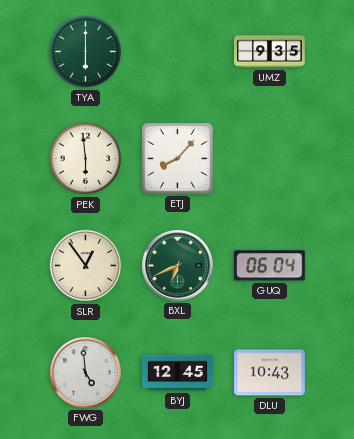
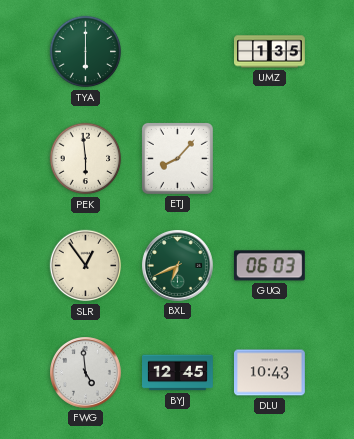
UMZ: 9:35 -> 1:35
GUQ: 06:04 -> 06:03
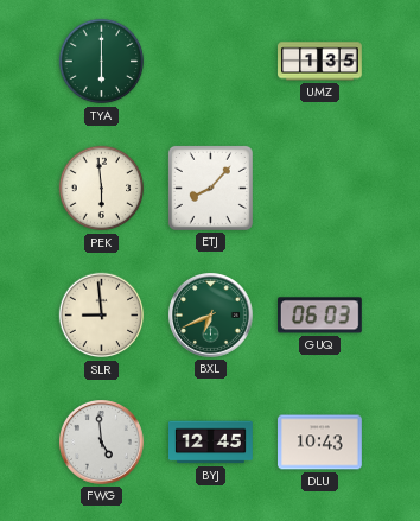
SLR: 12:54 -> 8:59
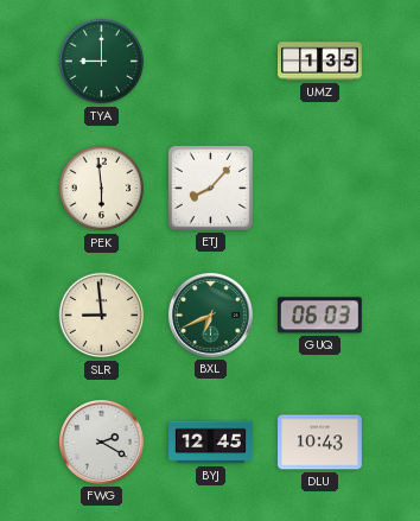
TYA: 6:00 -> 9:00
FWG: 4:59 -> 2:20
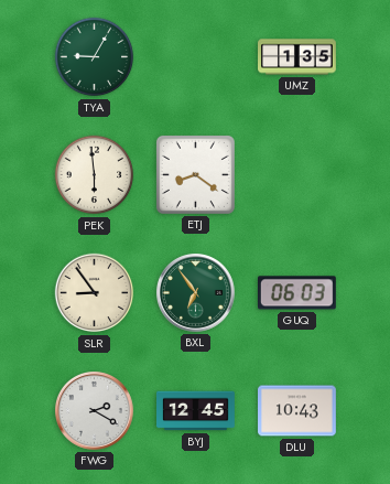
TYA: 9:00 -> 9:05
ETJ: 8:07 -> 8:21
SLR: 8:59 -> 8:54
BXL: 6:41 -> 6:54
